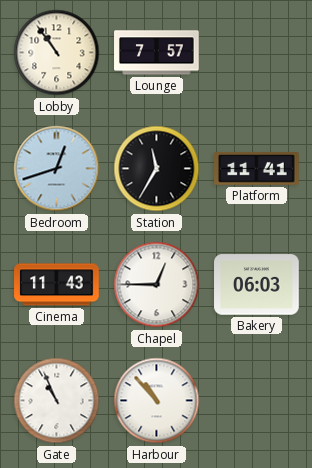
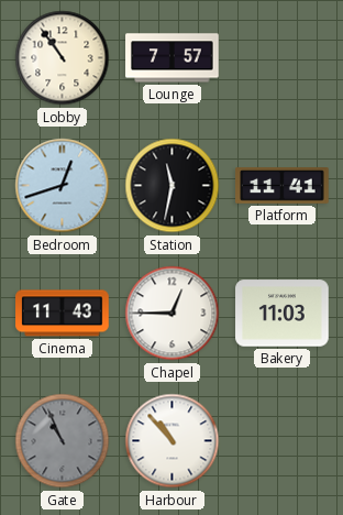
Station: 11:35 -> 11:32
Bakery: 06:03 -> 11:03
Gate dial: white -> grey
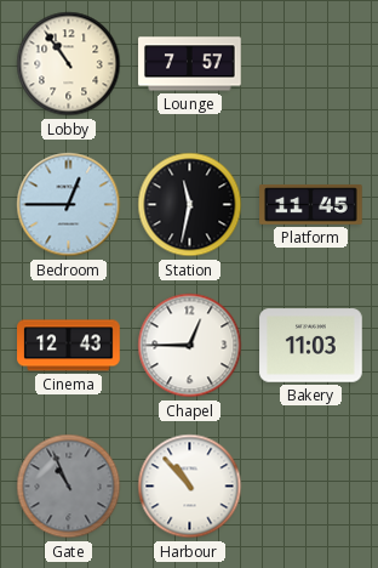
Bedroom: 12:42 -> 12:45
Platform: 11:41 -> 11:45
Cinema: 11:43 -> 12:43
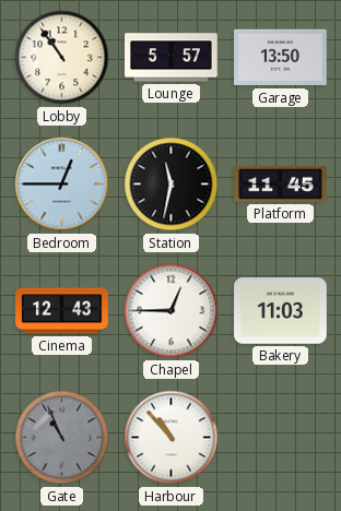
Lounge: 7:57 -> 5:57
Garage: none -> 13:50
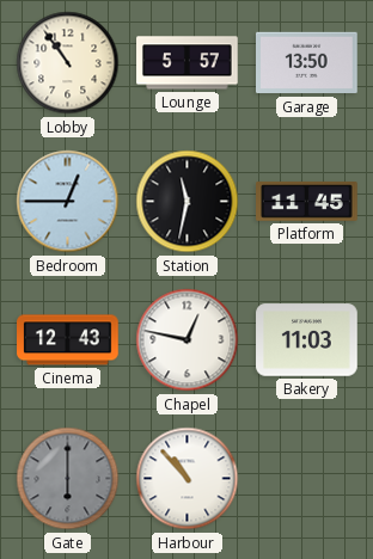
Chapel: 12:45 -> 12:47
Gate: 10:56 -> 6:00
